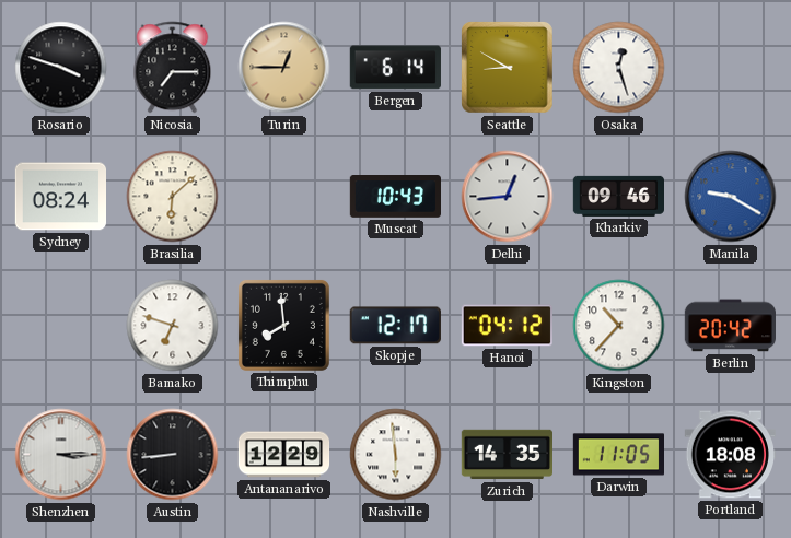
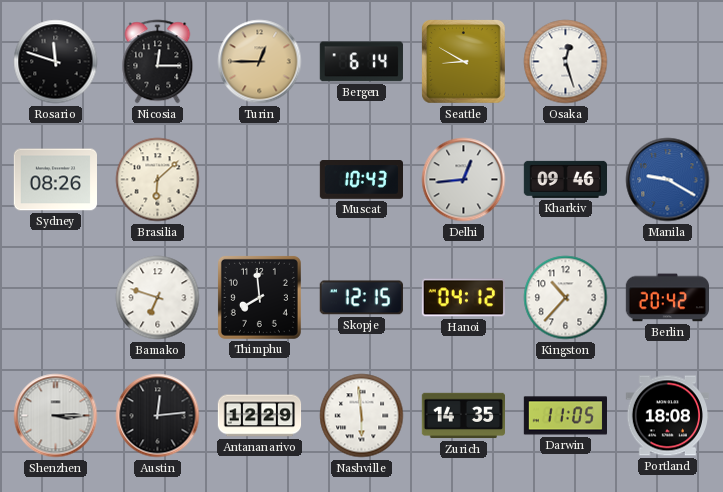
Rosario: 3:48 -> 11:48
Nicosia: 7:15 -> 12:15
Sydney: 08:24 -> 08:26
Skopje: 12:17 -> 12:15
Austin: 8:44 -> 12:14
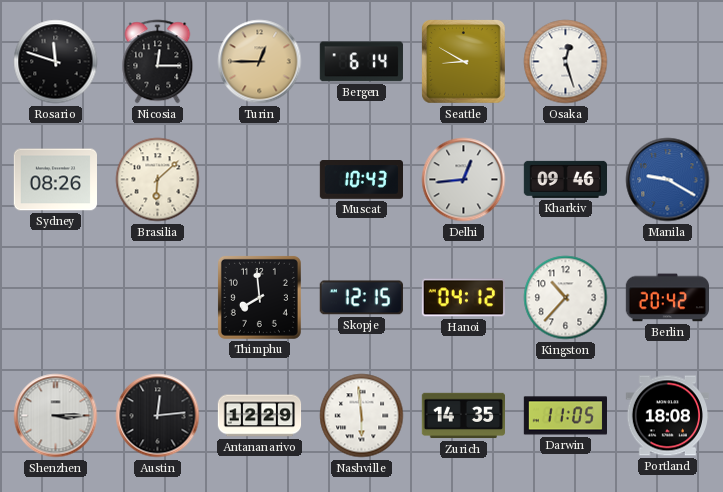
Bamako: 6:48 -> none
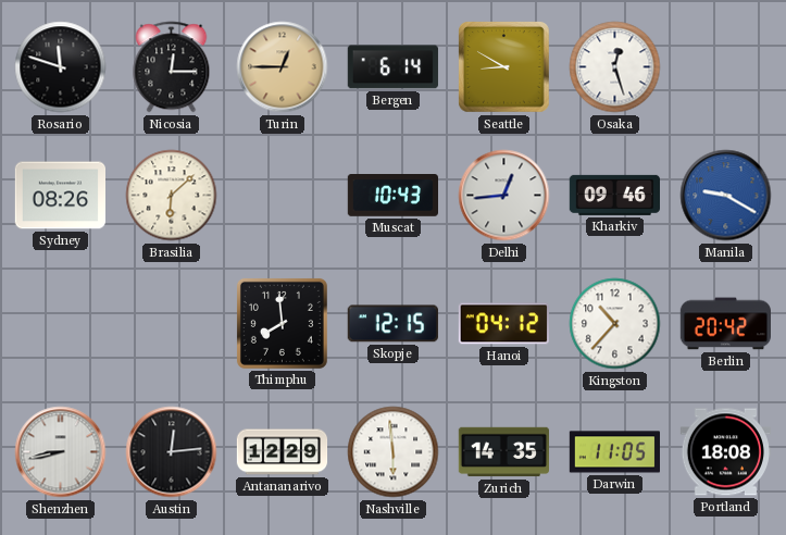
Shenzhen: 3:15 -> 8:43
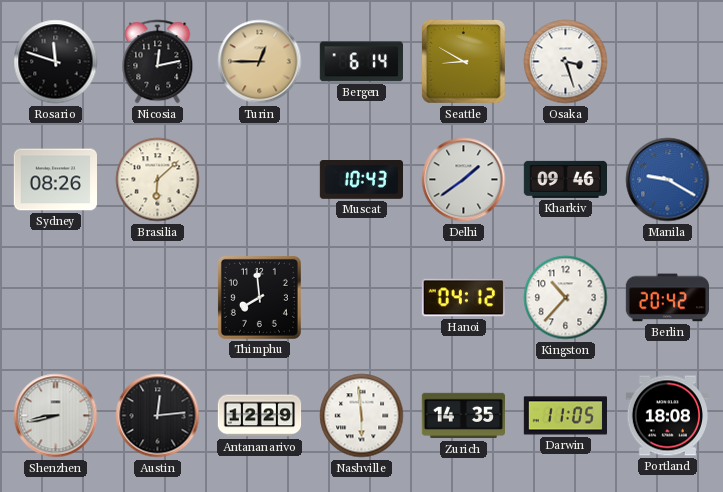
Nicosia: 12:15 -> 12:13
Osaka: 12:27 -> 3:27
Delhi: 12:44 -> 1:39
Skopje: 12:15 -> none
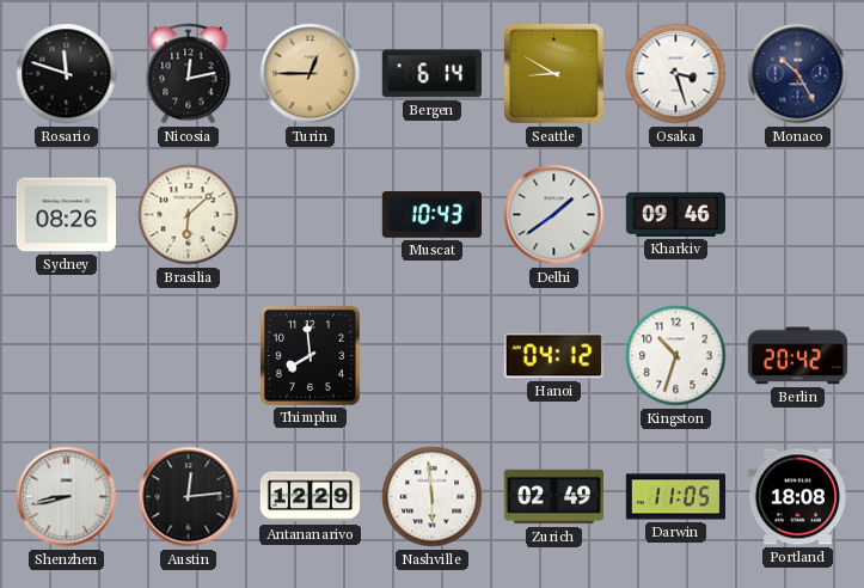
Monaco: none -> 10:25
Manila: 9:20 -> none
Kingston: 10:37 -> 10:33
Zurich: 14:35 -> 02:49
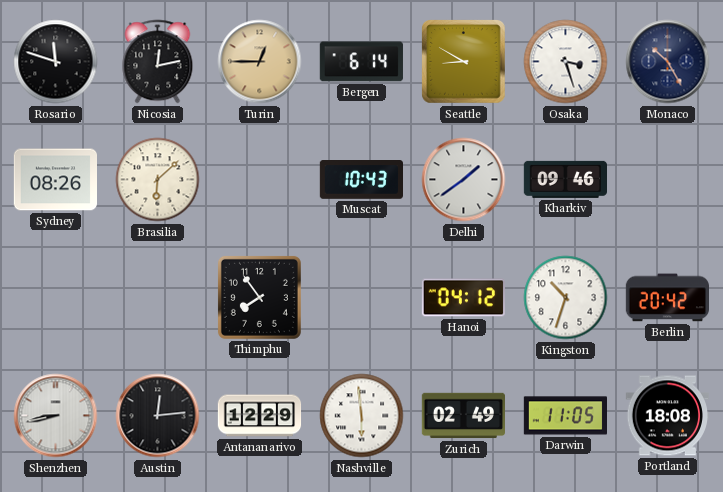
Thimphu: 7:59 -> 7:54
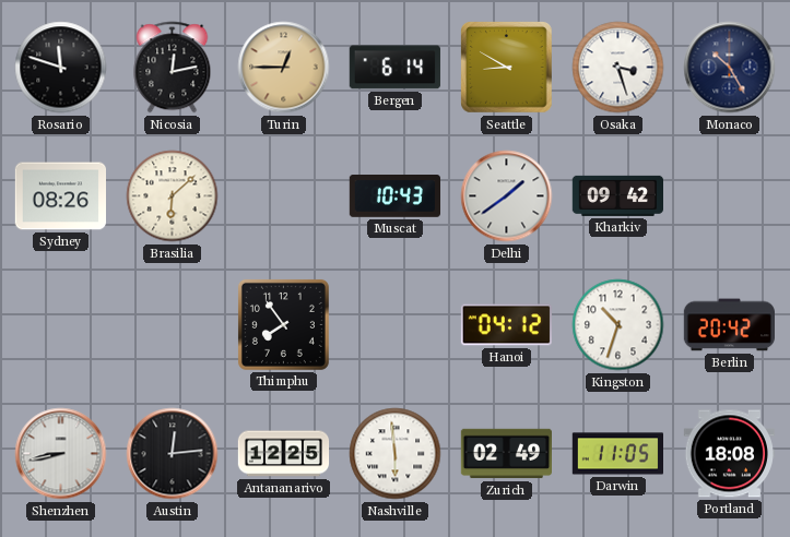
Kharkiv: 09:46 -> 09:42
Antananarivo: 12:29 -> 12:25
